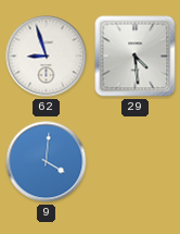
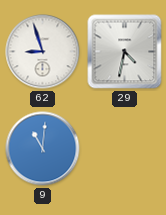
29: 4:29 -> 4:32
9: 4:01 -> 11:01
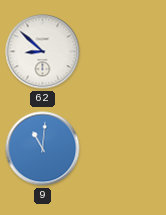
62: 8:57 -> 8:52
29: 4:32 -> none
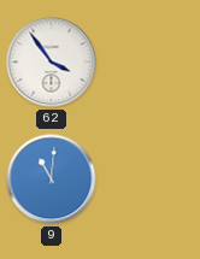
62: 8:52 -> 3:54
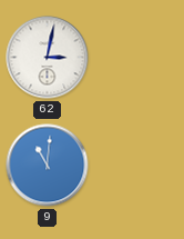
62: 3:54 -> 3:02
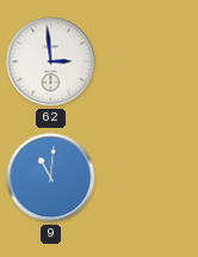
62: 3:02 -> 2:59
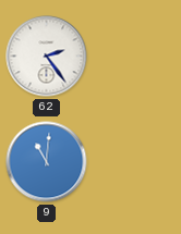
62: 2:59 -> 2:24
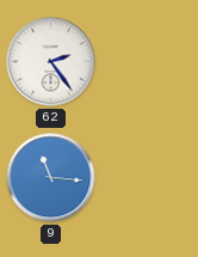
9: 11:01 -> 11:16
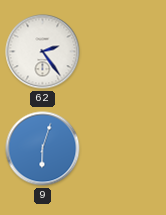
9: 11:16 -> 6:03
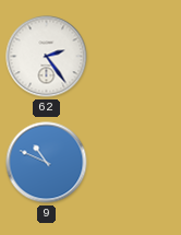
9: 6:03 -> 10:49
